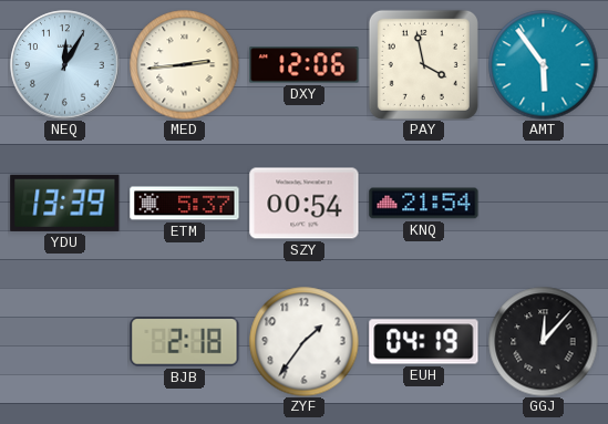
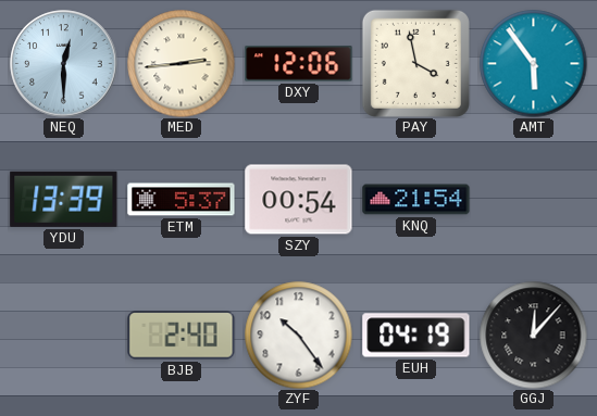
NEQ: 12:05 -> 12:30
BJB: 2:18 -> 2:40
ZYF: 1:36 -> 10:24
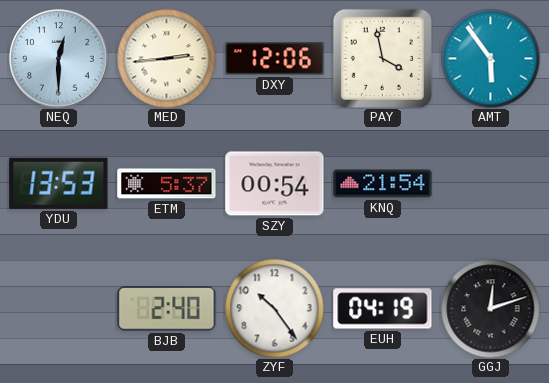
YDU: 13:39 -> 13:53
GGJ: 12:07 -> 12:12
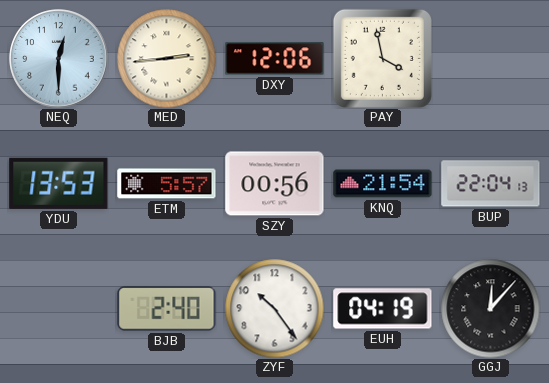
AMT: 5:54 -> none
ETM: 5:37 -> 5:57
SZY: 00:54 -> 00:56
BUP: none -> 22:04
GGJ: 12:12 -> 12:07
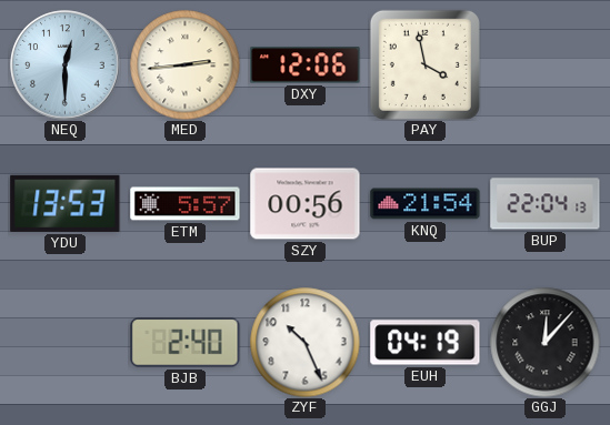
ZYF: 10:24 -> 10:26
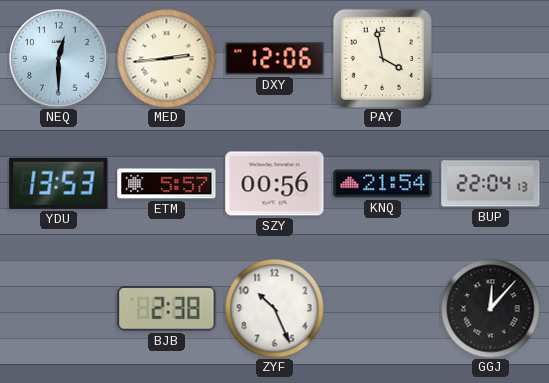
BJB: 2:40 -> 2:38
EUH: 04:19 -> none
